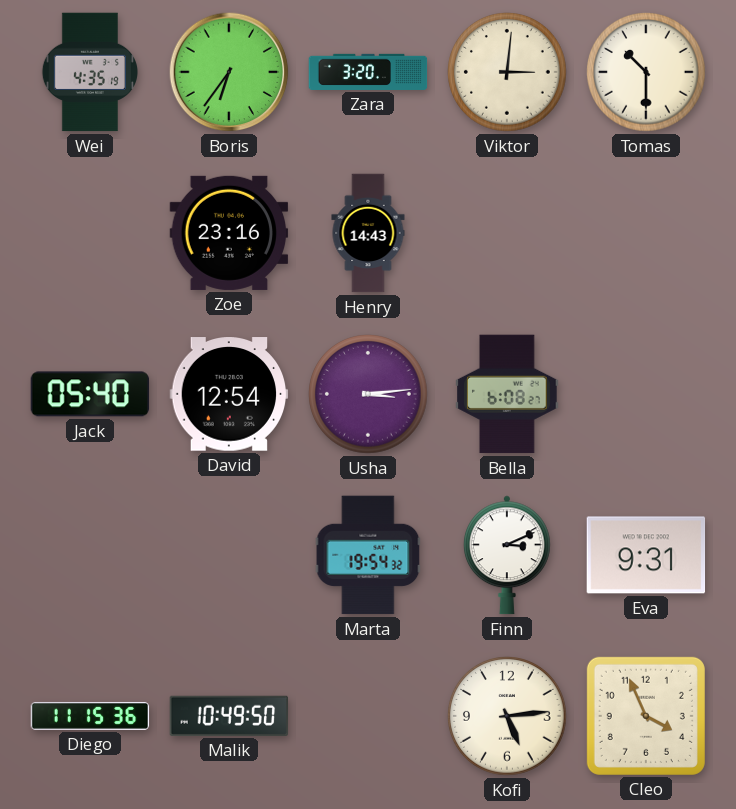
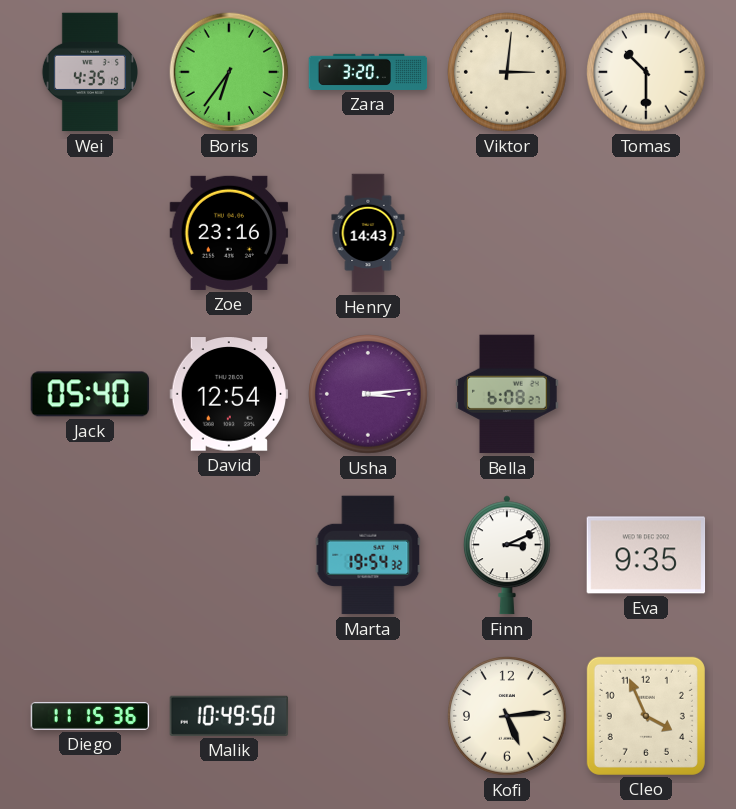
Eva: 9:31 -> 9:35
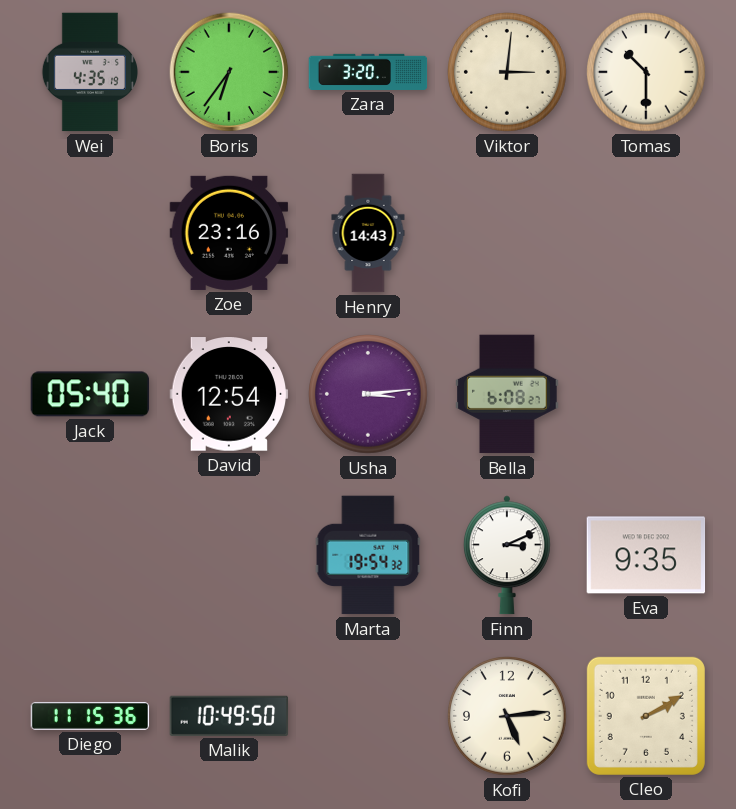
Cleo: 3:56 -> 2:10
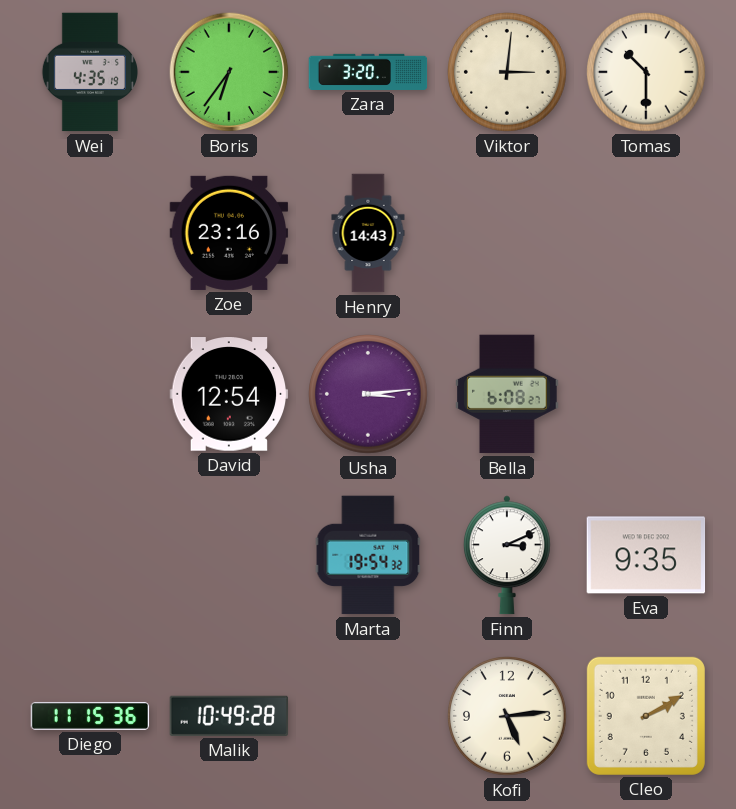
Jack: 05:40 -> none
Malik: 10:49:50 -> 10:49:28
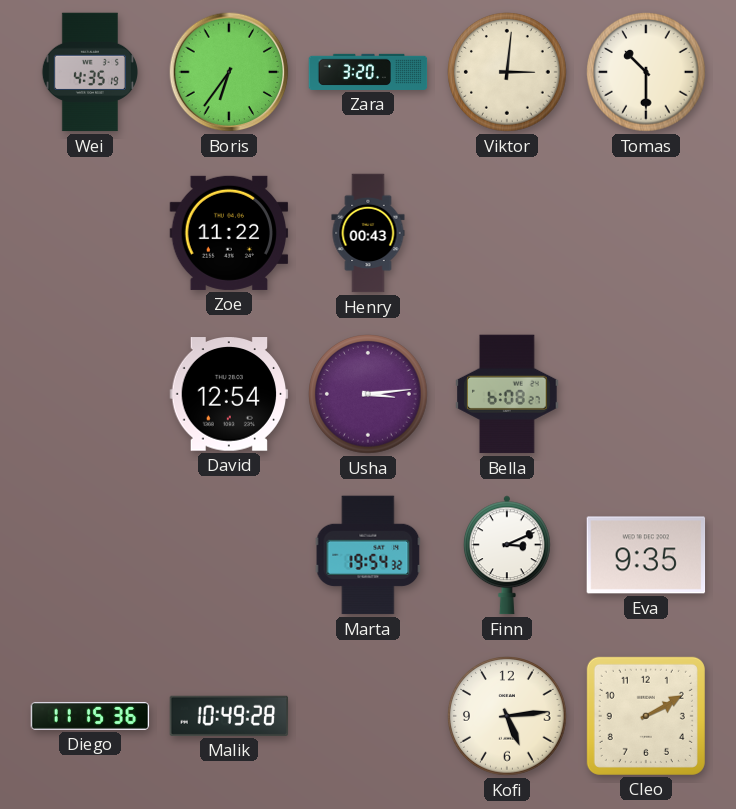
Zoe: 23:16 -> 11:22
Henry: 14:43 -> 00:43
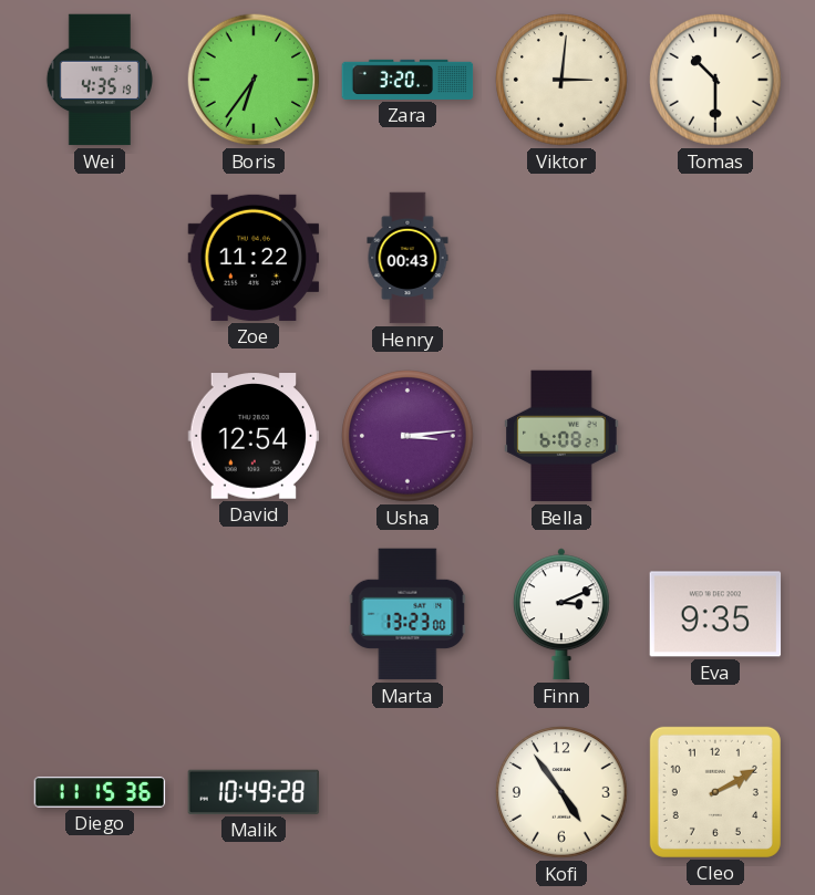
Marta: 19:54 -> 13:23
Kofi: 5:14 -> 4:54
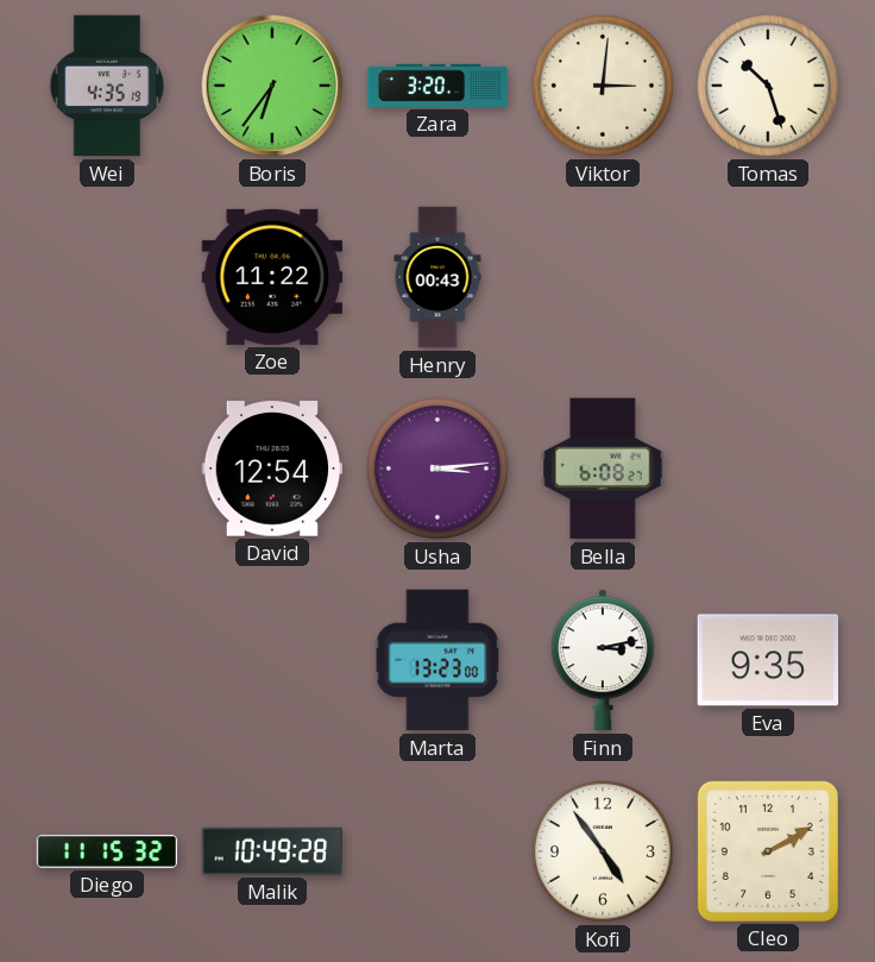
Tomas: 10:30 -> 10:27
Finn: 3:11 -> 3:13
Diego: 11:15:36 -> 11:15:32
